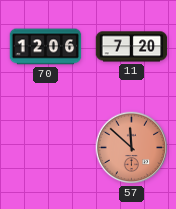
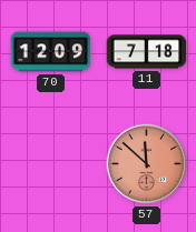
70: 12:06 -> 12:09
11: 7:20 -> 7:18
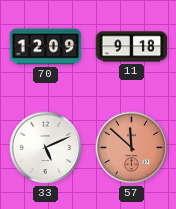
11: 7:18 -> 9:18
33: none -> 5:11
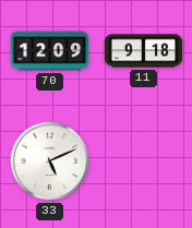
57: 11:52 -> none
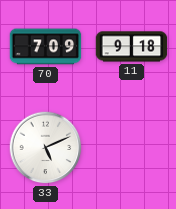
70: 12:09 -> 7:09
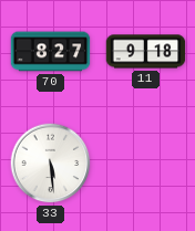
70: 7:09 -> 8:27
33: 5:11 -> 5:29
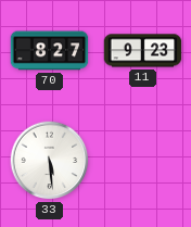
11: 9:18 -> 9:23
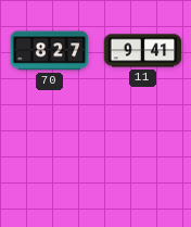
11: 9:23 -> 9:41
33: 5:29 -> none
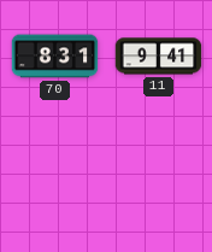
70: 8:27 -> 8:31
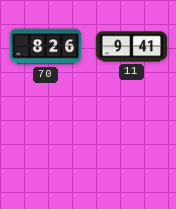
70: 8:31 -> 8:26
